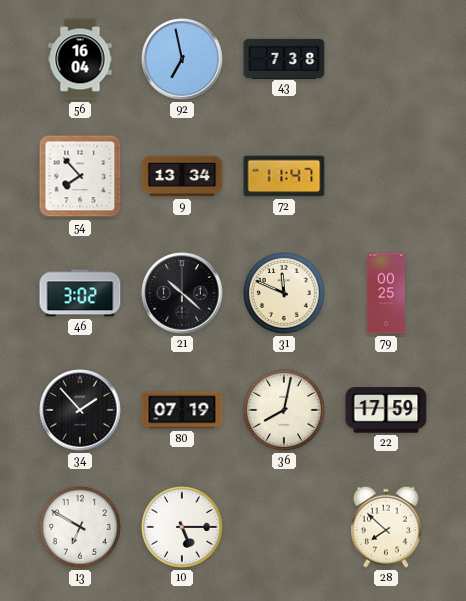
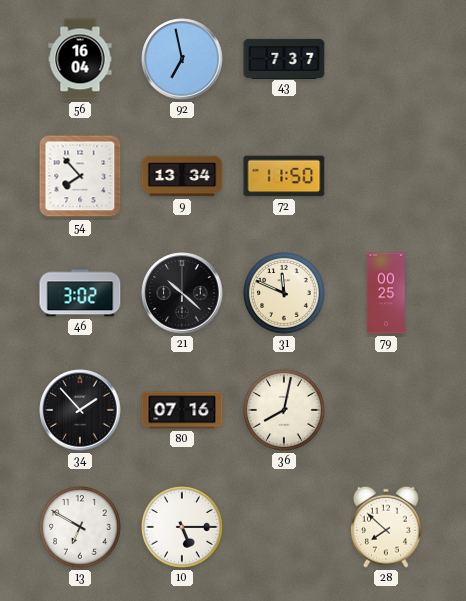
43: 7:38 -> 7:37
72: 11:47 -> 11:50
80: 07:19 -> 07:16
22: 17:59 -> none
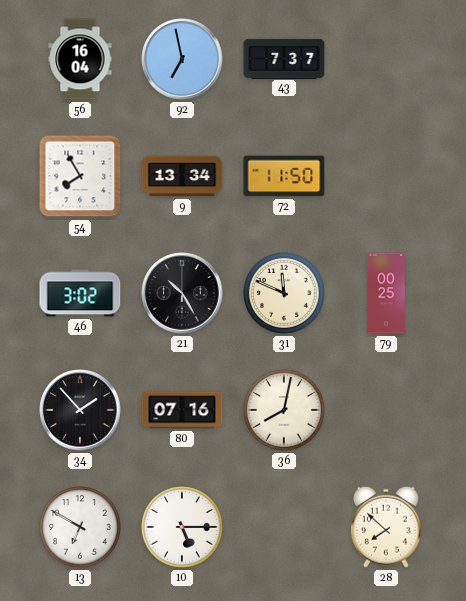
54: 7:53 -> 7:55
21: 10:22 -> 10:25
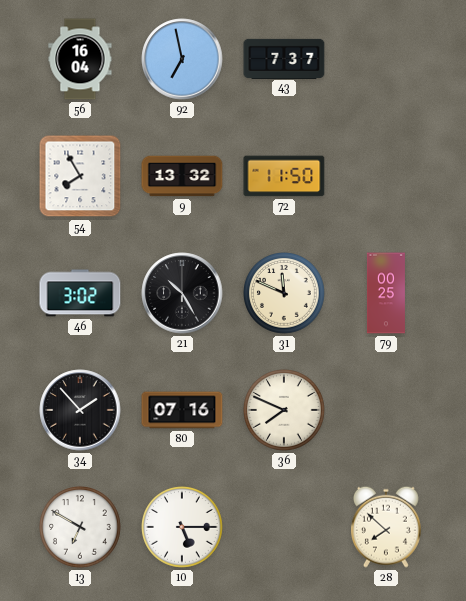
9: 13:34 -> 13:32
36: 8:02 -> 7:49
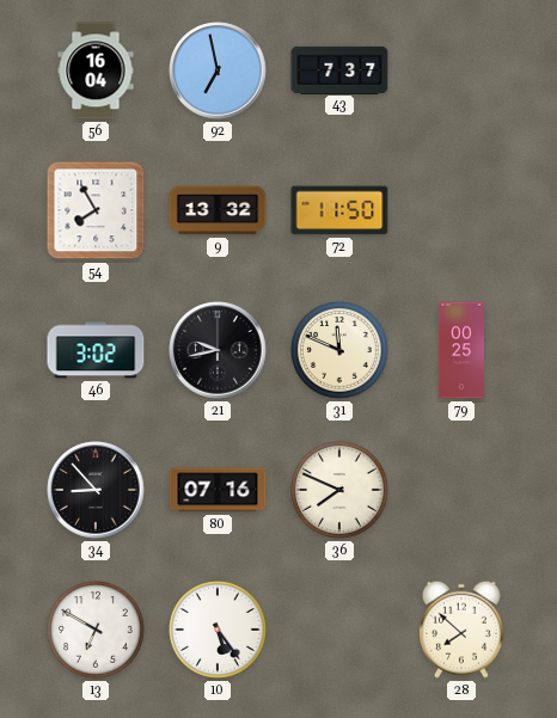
21: 10:25 -> 9:43
34: 1:53 -> 8:53
10: 5:15 -> 5:24
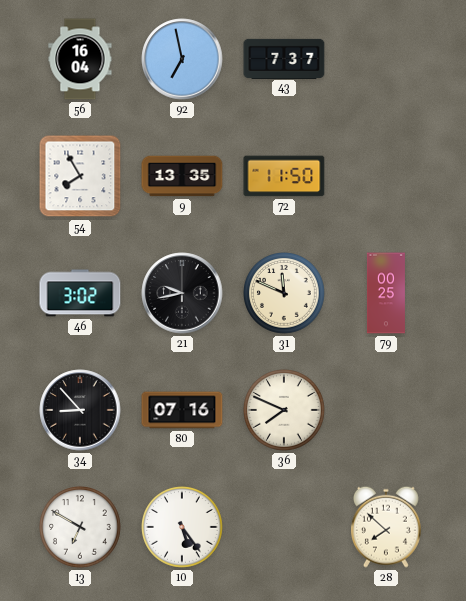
9: 13:32 -> 13:35
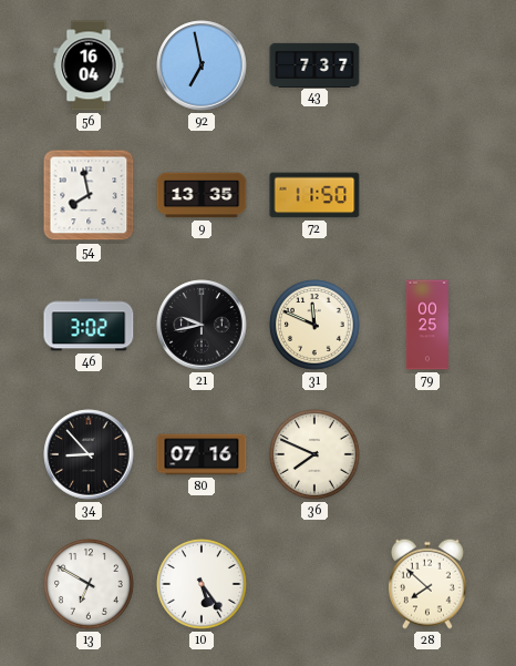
54: 7:55 -> 7:58
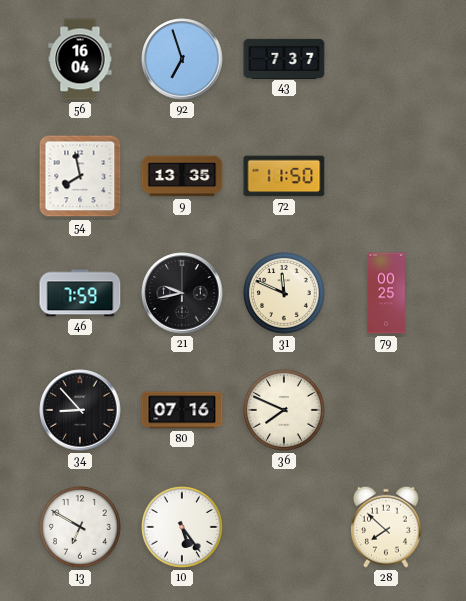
92: 6:58 -> 6:57
46: 3:02 -> 7:59
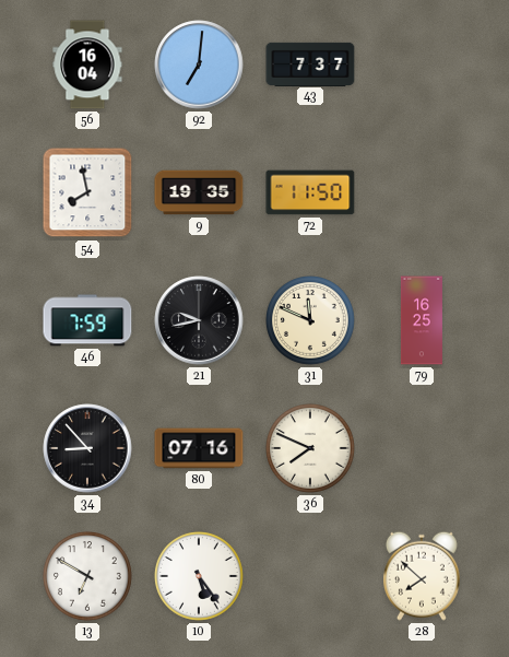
92: 6:57 -> 7:01
9: 13:35 -> 19:35
79: 00:25 -> 16:25
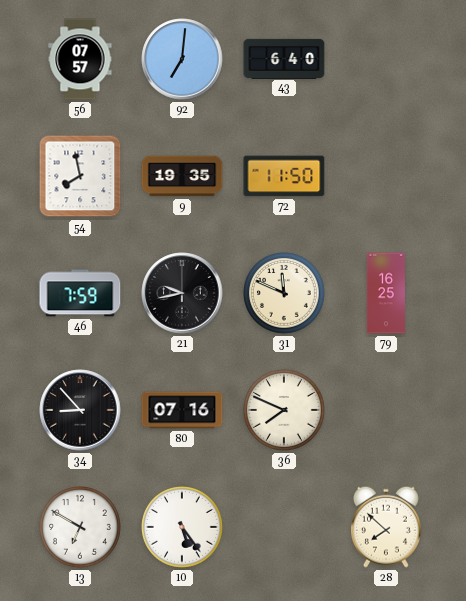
56: 16:04 -> 07:57
43: 7:37 -> 6:40
